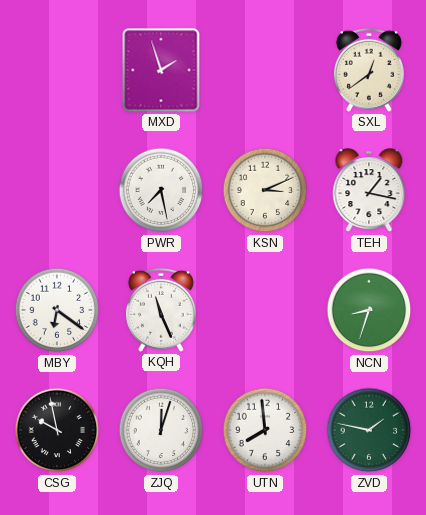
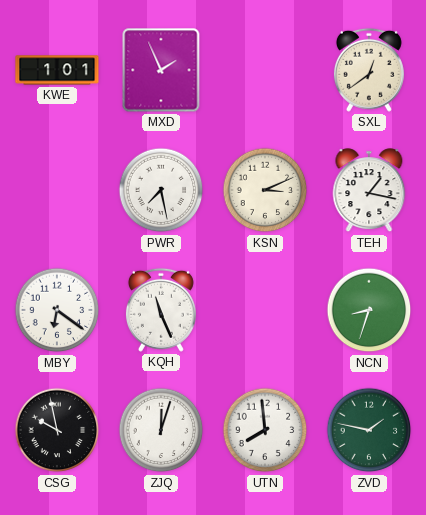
KWE: none -> 1:01
MXD: 1:57 -> 1:56
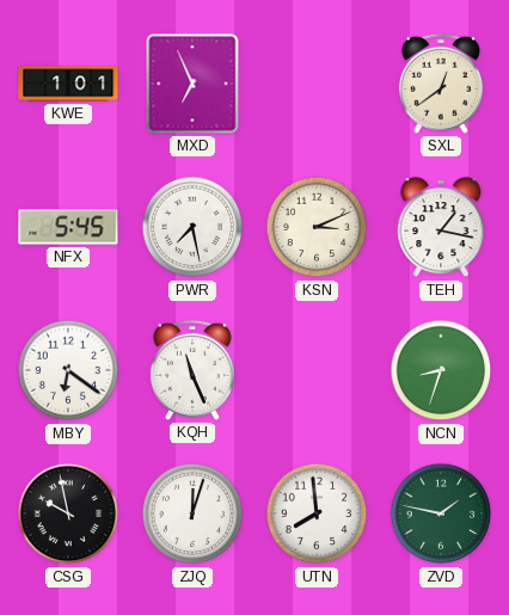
MXD: 1:56 -> 6:56
NFX: none -> 5:45
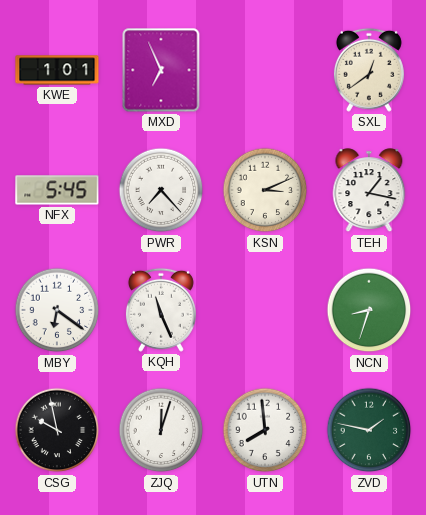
PWR: 7:28 -> 7:23
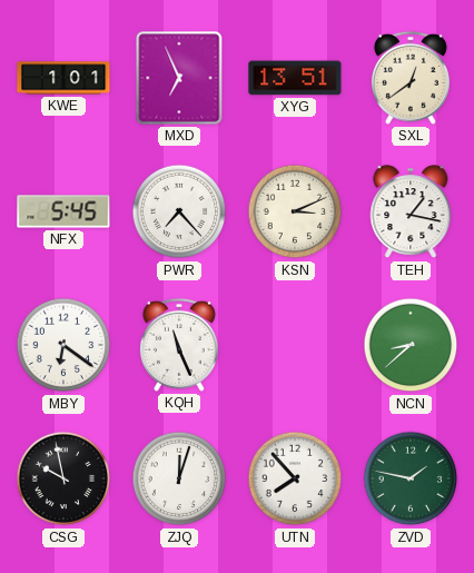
XYG: none -> 13:51
NCN: 8:33 -> 8:38
UTN: 7:59 -> 7:53
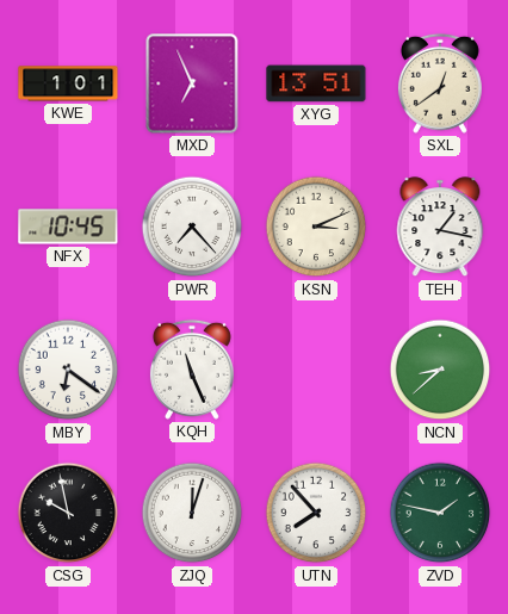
NFX: 5:45 -> 10:45
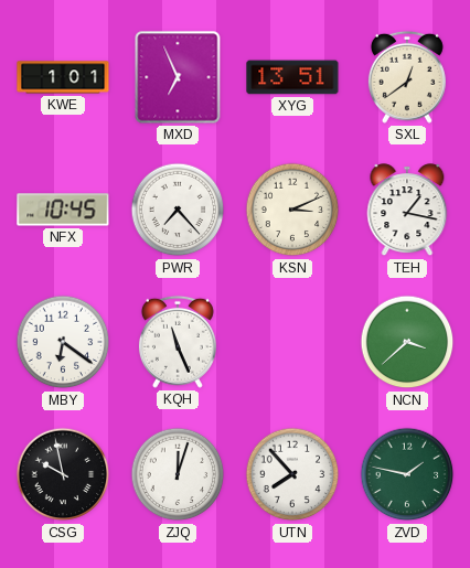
NCN: 8:38 -> 3:38
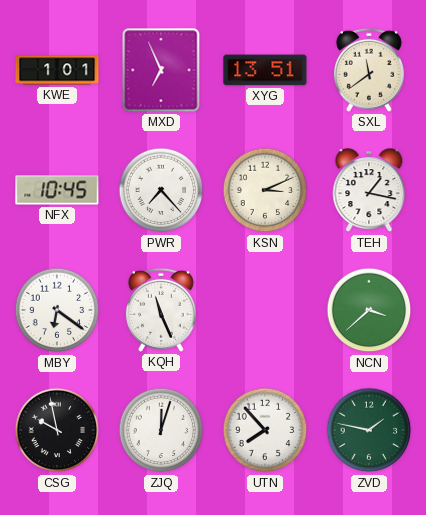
SXL: 12:39 -> 11:39
